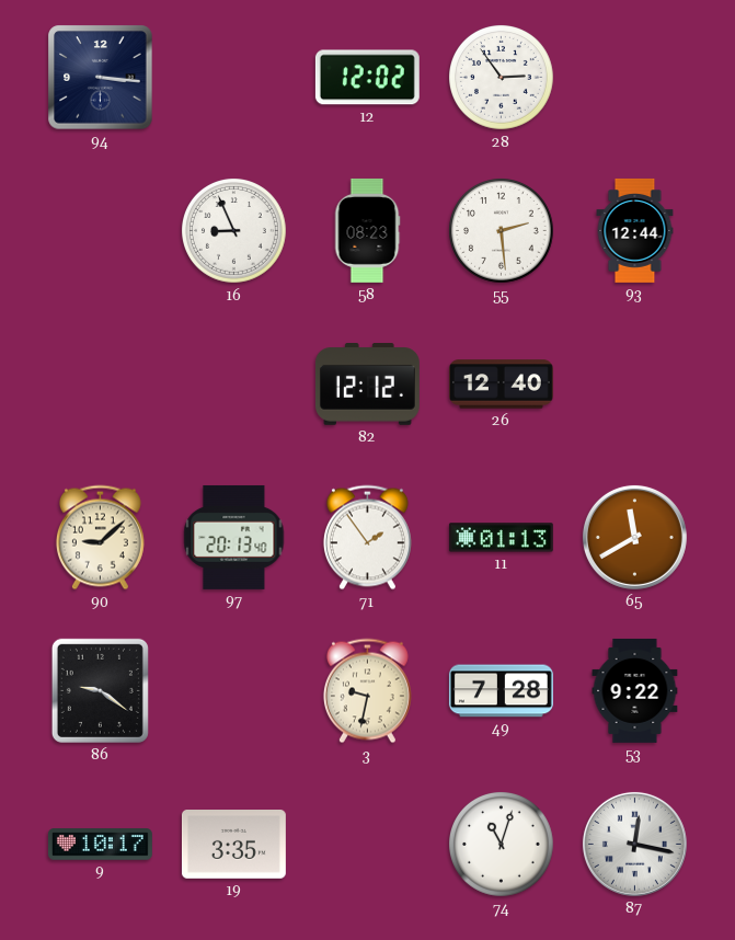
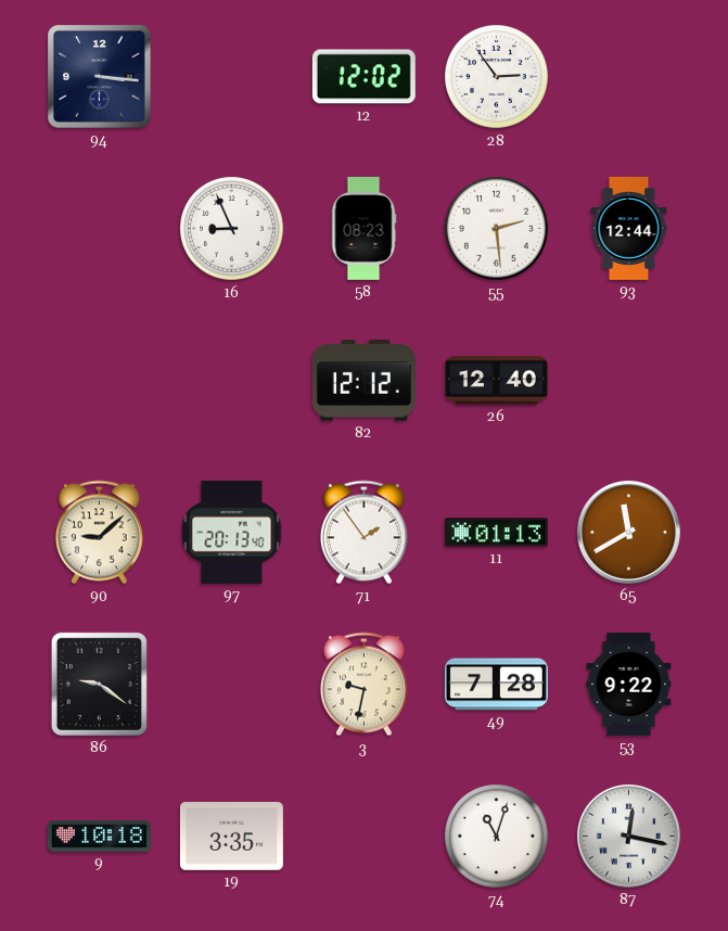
9: 10:17 -> 10:18
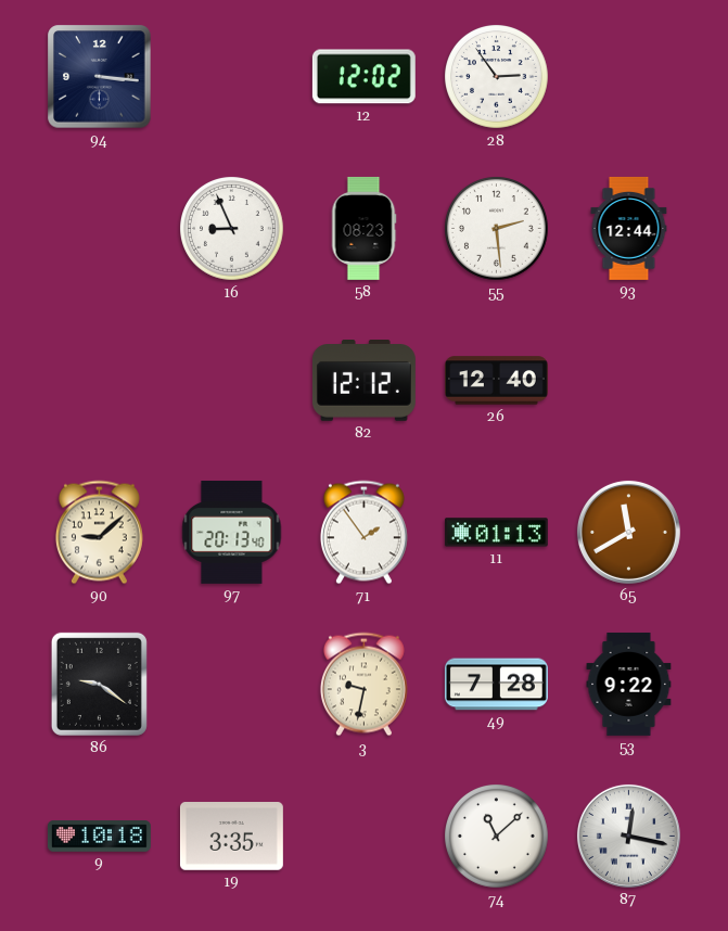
74: 11:03 -> 11:08
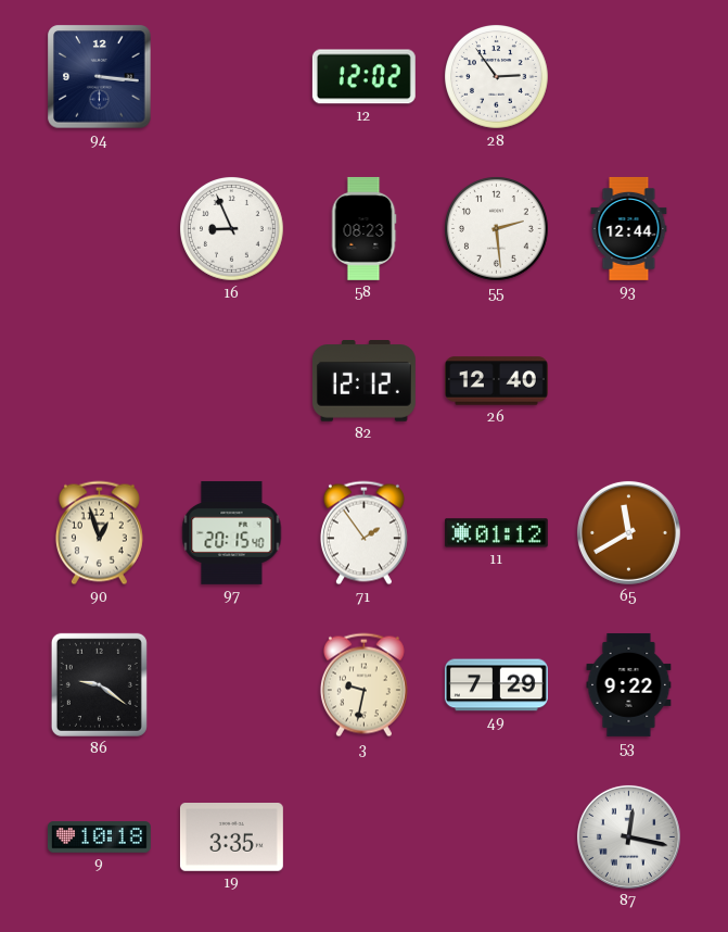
90: 9:08 -> 12:57
97: 20:13 -> 20:15
11: 01:13 -> 01:12
49: 7:28 -> 7:29
74: 11:08 -> none
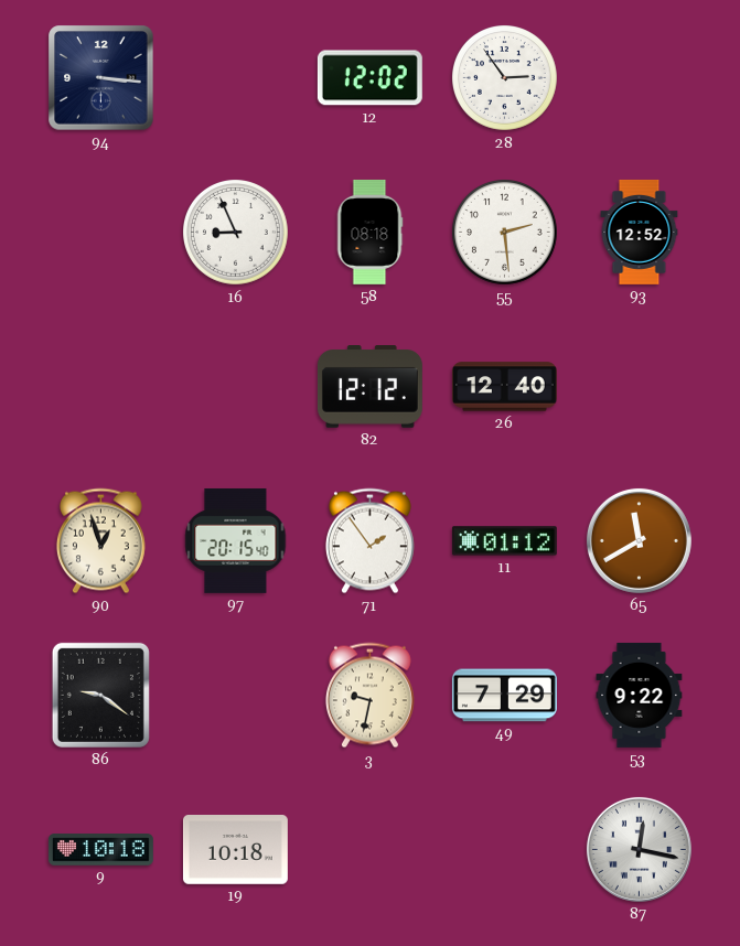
58: 08:23 -> 08:18
93: 12:44 -> 12:52
19: 3:35 -> 10:18
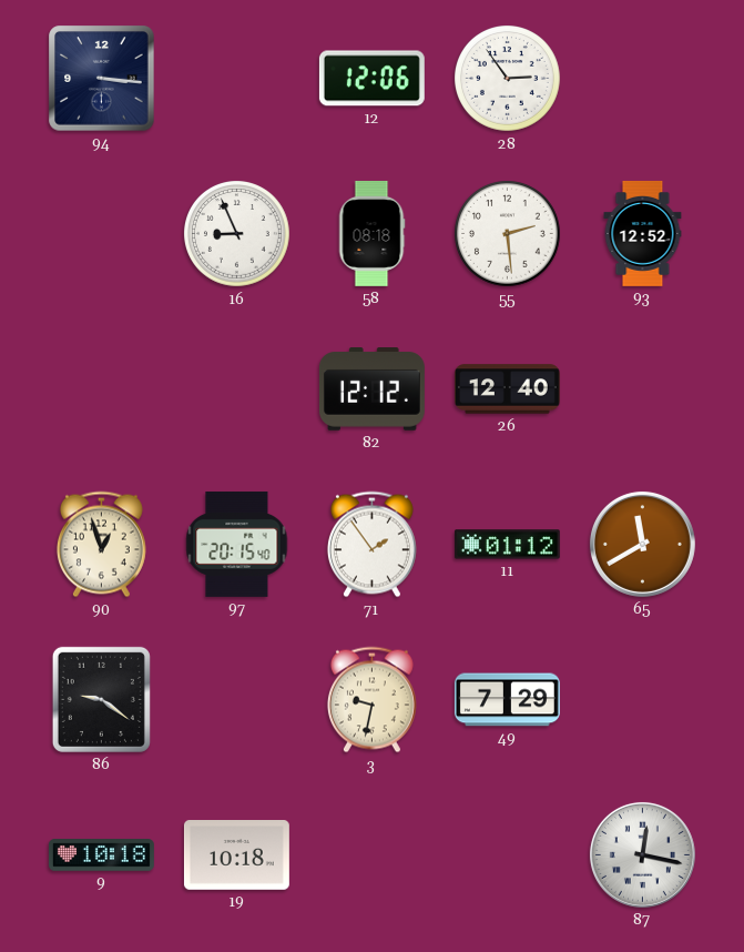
12: 12:02 -> 12:06
53: 9:22 -> none
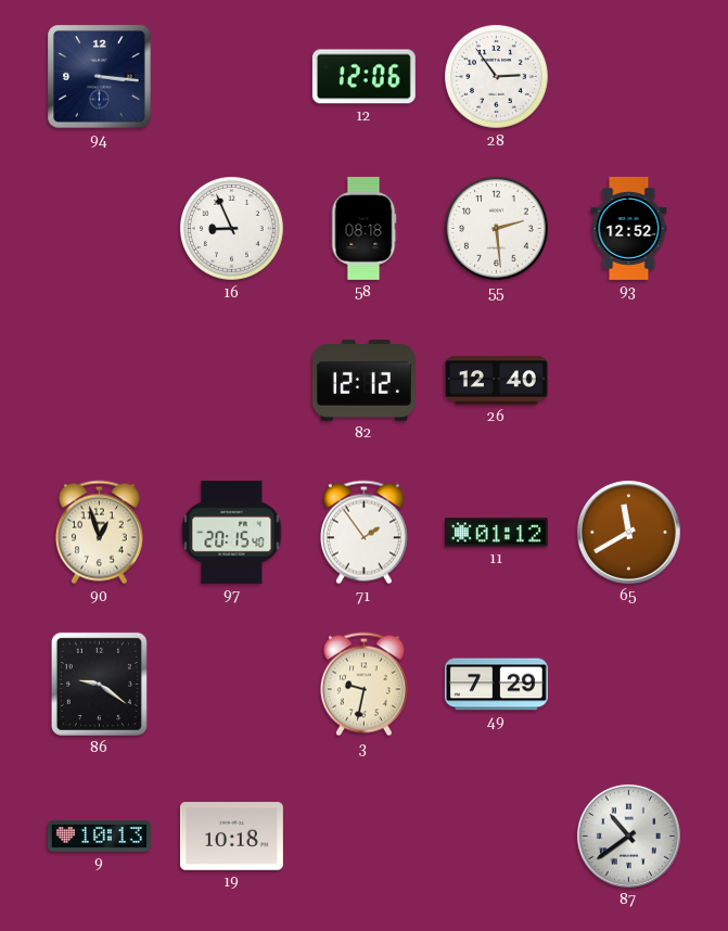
9: 10:18 -> 10:13
87: 12:17 -> 10:39
